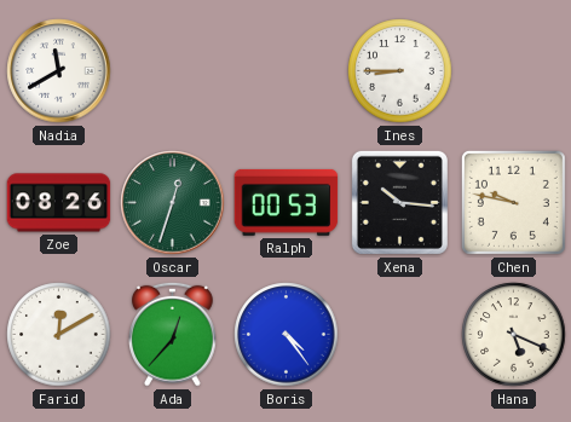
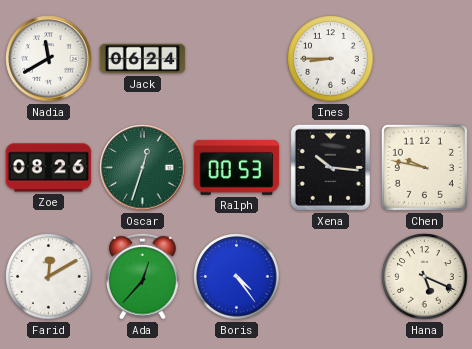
Jack: none -> 06:24
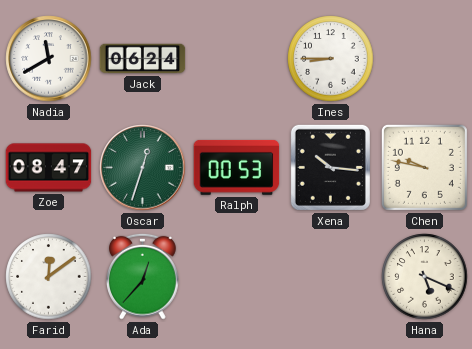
Zoe: 08:26 -> 08:47
Farid: 12:10 -> 12:09
Boris: 4:24 -> none
